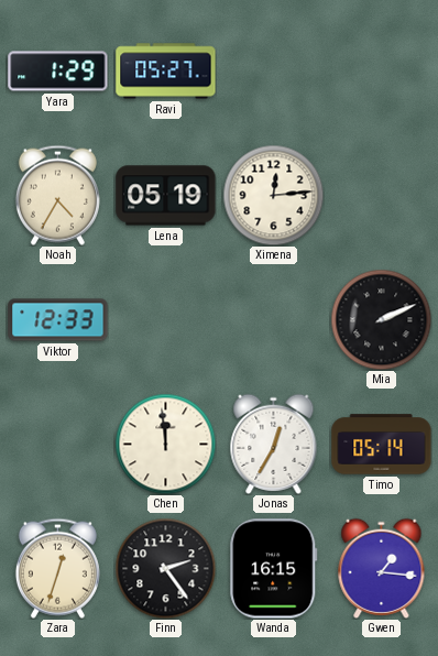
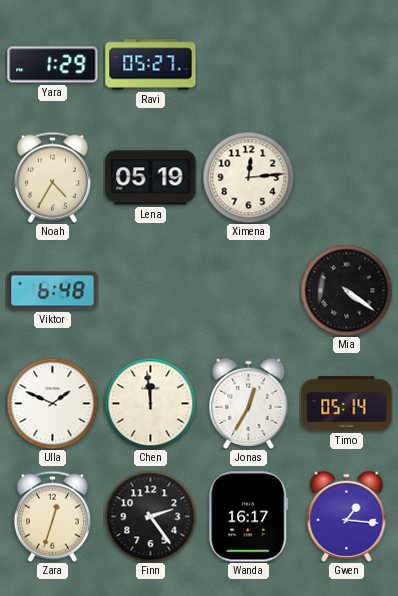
Viktor: 12:33 -> 6:48
Mia: 2:11 -> 4:21
Ulla: none -> 1:49
Wanda: 16:15 -> 16:17
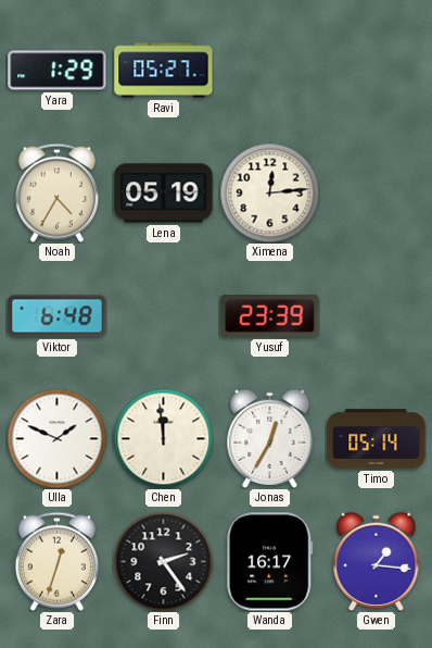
Yusuf: none -> 23:39
Mia: 4:21 -> none
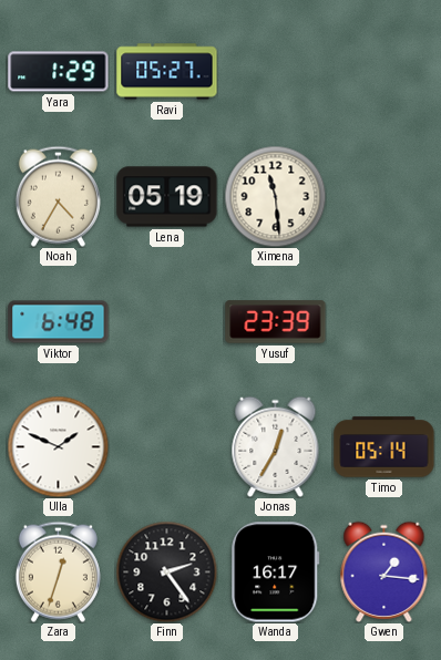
Ximena: 12:14 -> 11:29
Chen: 11:59 -> none
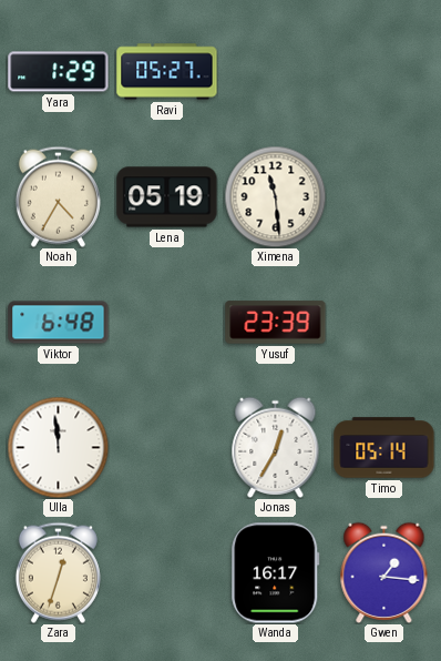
Ulla: 1:49 -> 11:59
Finn: 2:24 -> none
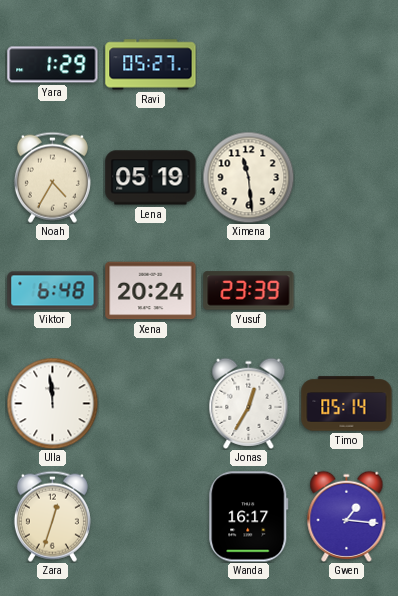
Xena: none -> 20:24
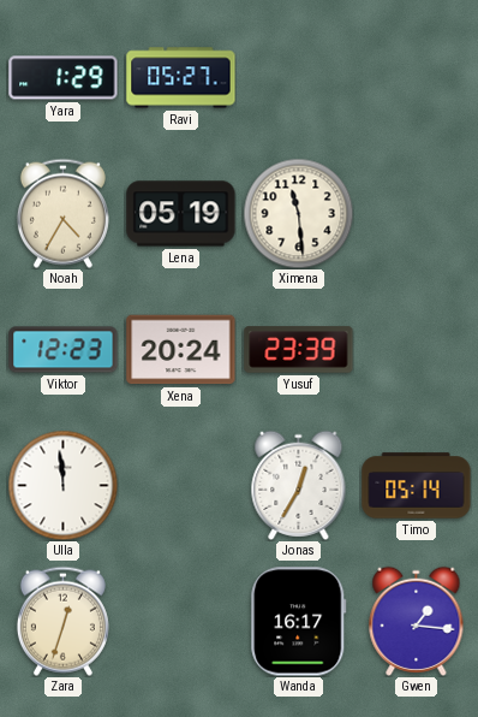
Viktor: 6:48 -> 12:23
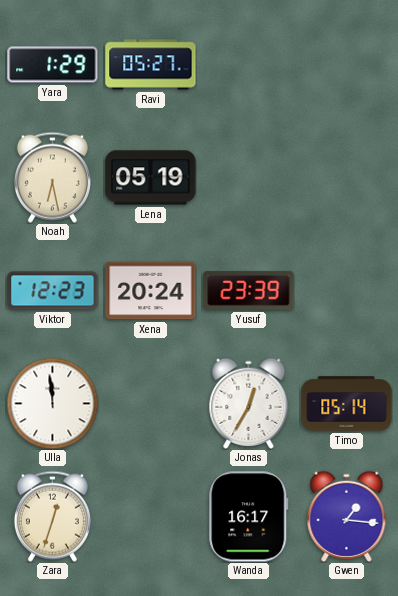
Noah: 4:35 -> 6:28
Ximena: 11:29 -> none
